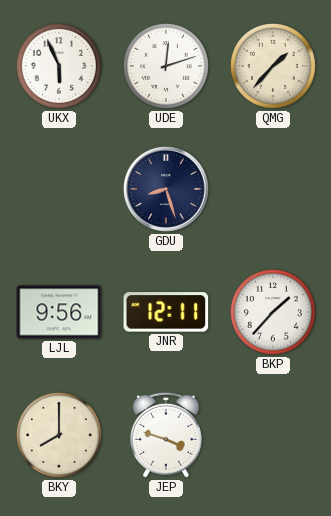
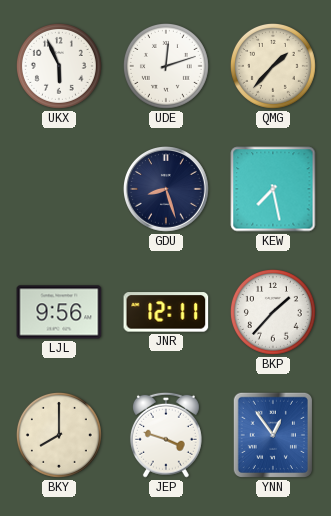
KEW: none -> 7:28
YNN: none -> 12:54
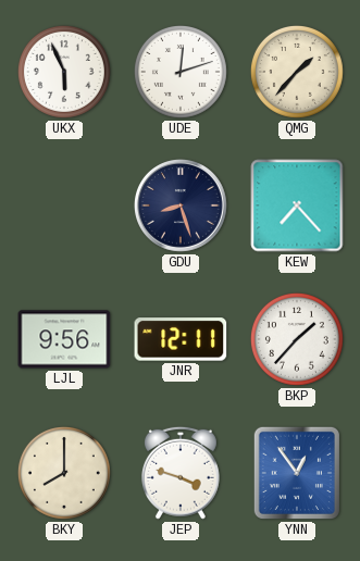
KEW: 7:28 -> 7:23
